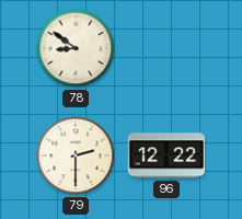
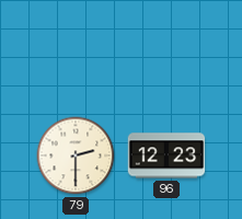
78: 8:51 -> none
96: 12:22 -> 12:23
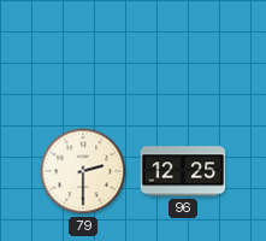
96: 12:23 -> 12:25
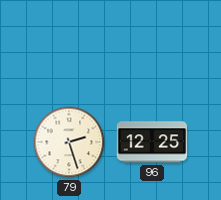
79: 2:30 -> 2:27
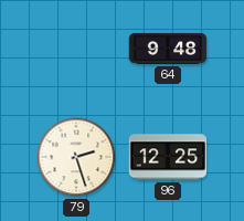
64: none -> 9:48
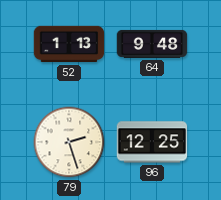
52: none -> 1:13
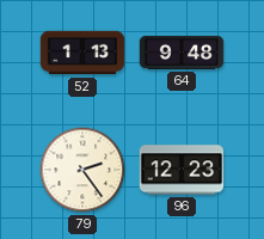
79: 2:27 -> 2:24
96: 12:25 -> 12:23
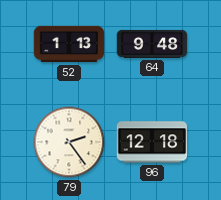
96: 12:23 -> 12:18
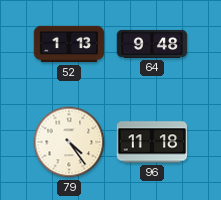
79: 2:24 -> 4:24
96: 12:18 -> 11:18
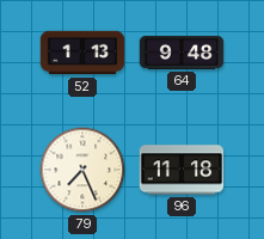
79: 4:24 -> 7:26
